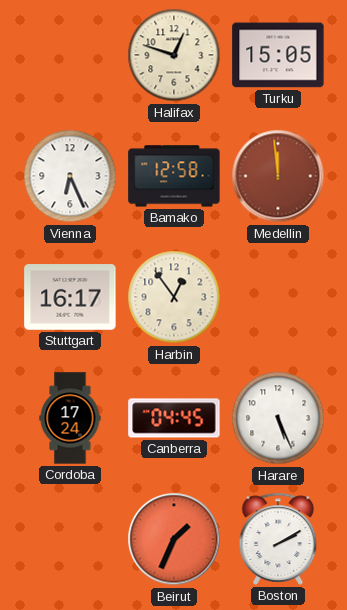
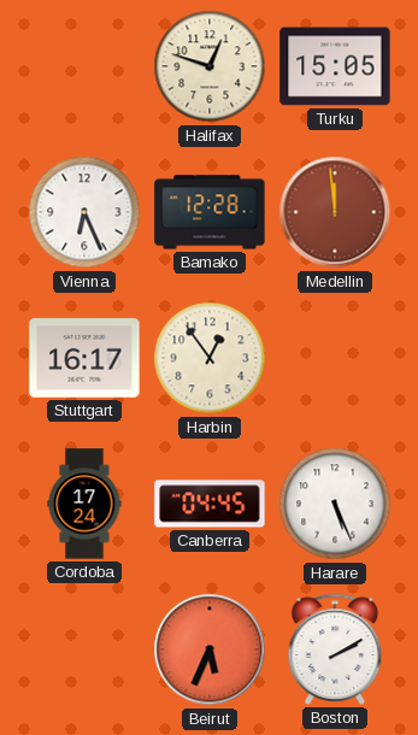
Bamako: 12:58 -> 12:28
Beirut: 1:34 -> 5:34
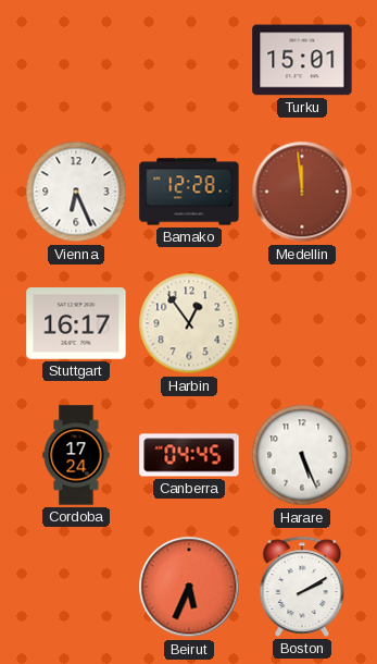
Halifax: 12:48 -> none
Turku: 15:05 -> 15:01
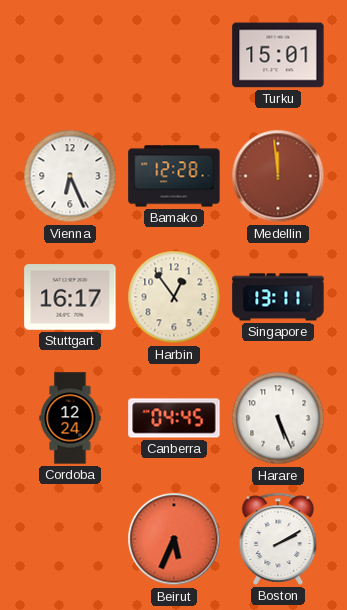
Singapore: none -> 13:11
Cordoba: 17:24 -> 12:24
